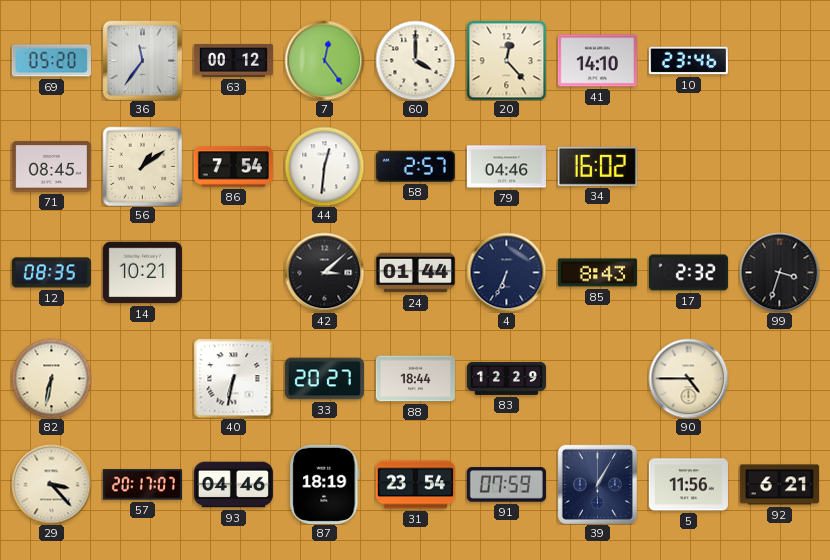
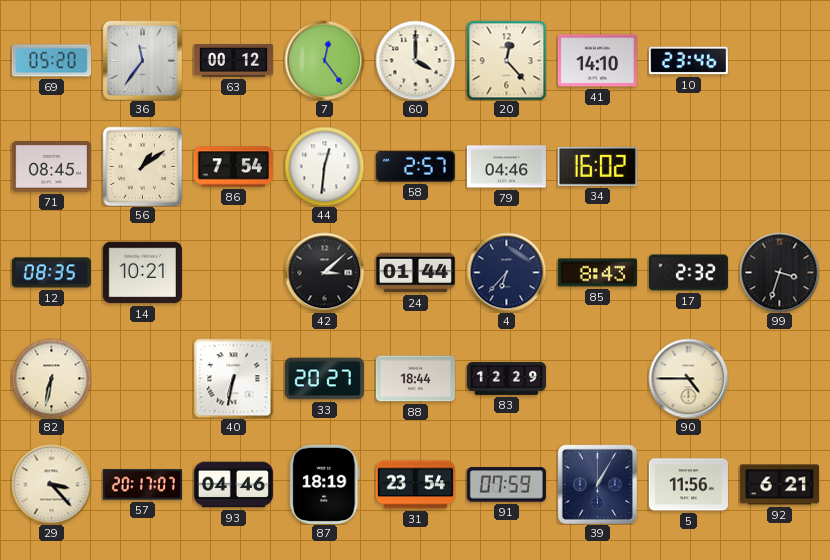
4: 6:34 -> 6:37
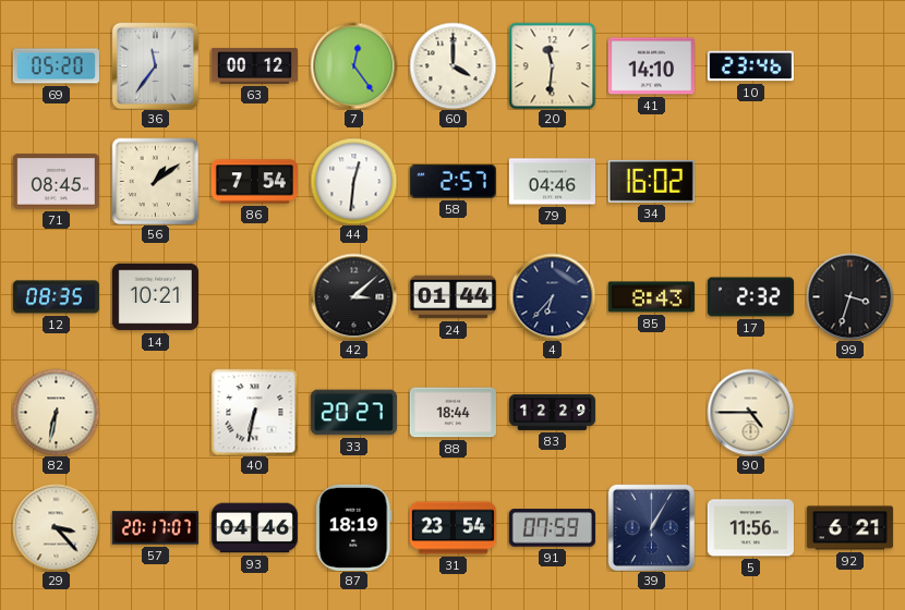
20: 12:23 -> 11:31
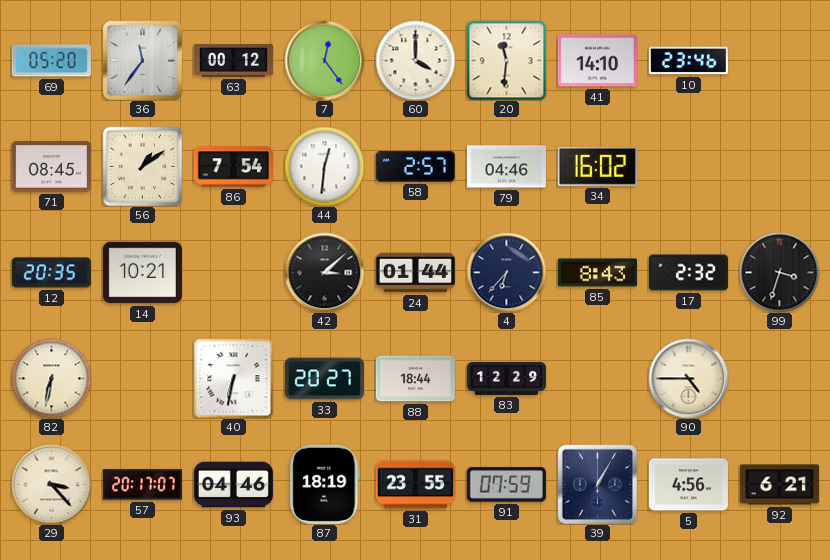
12: 08:35 -> 20:35
31: 23:54 -> 23:55
5: 11:56 -> 4:56
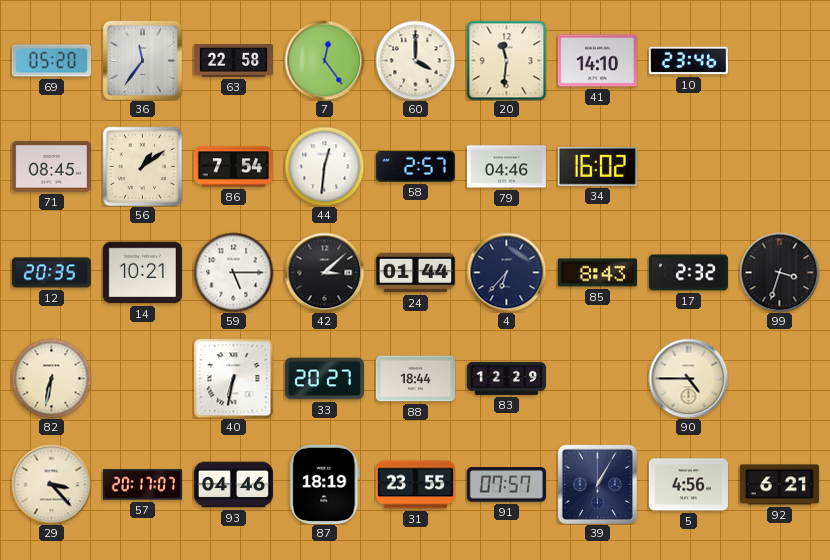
63: 00:12 -> 22:58
59: none -> 5:15
91: 07:59 -> 07:57
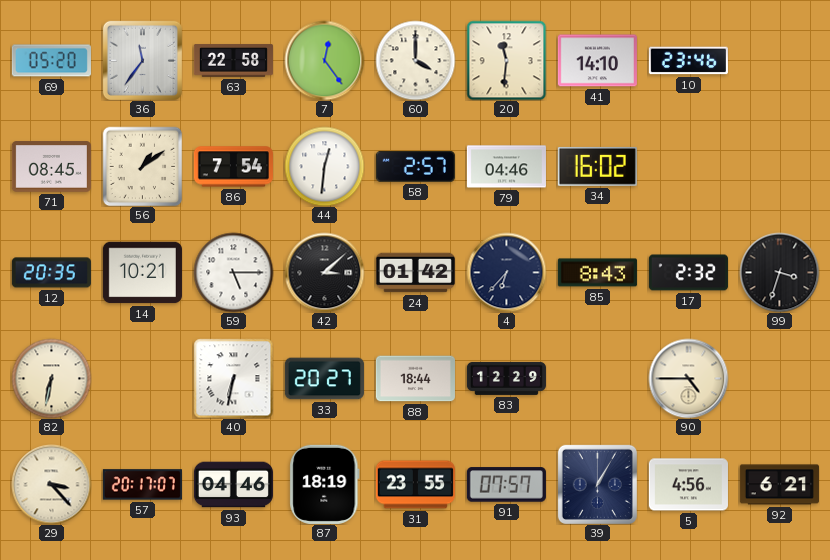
24: 01:44 -> 01:42
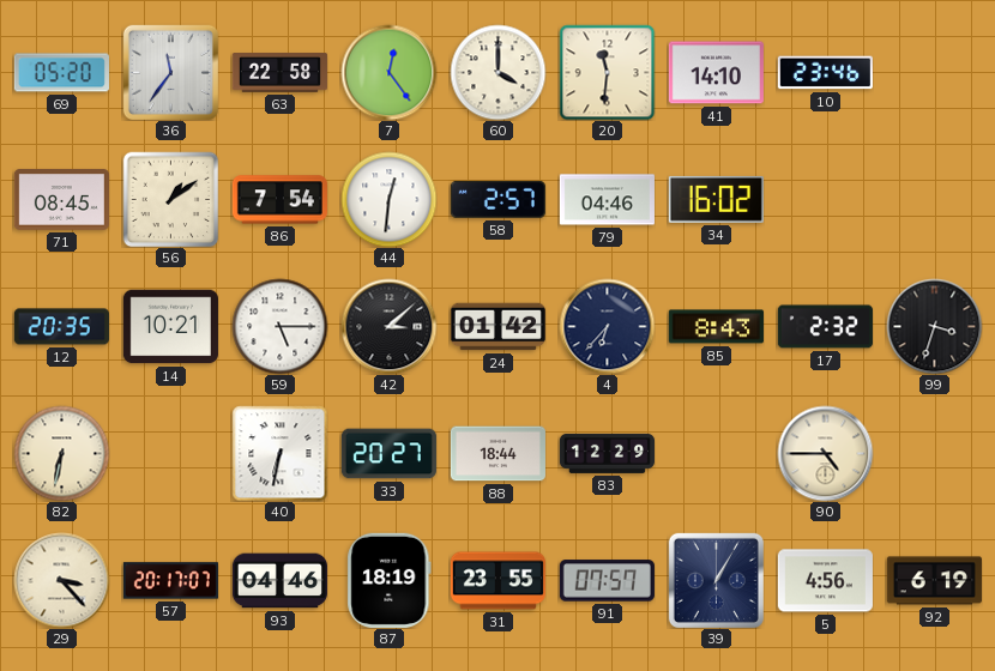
92: 6:21 -> 6:19
